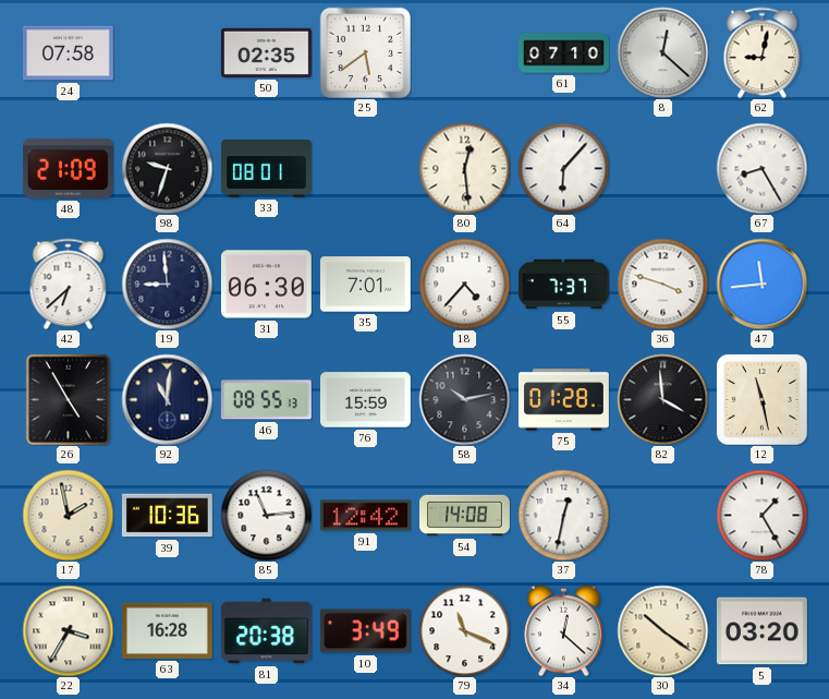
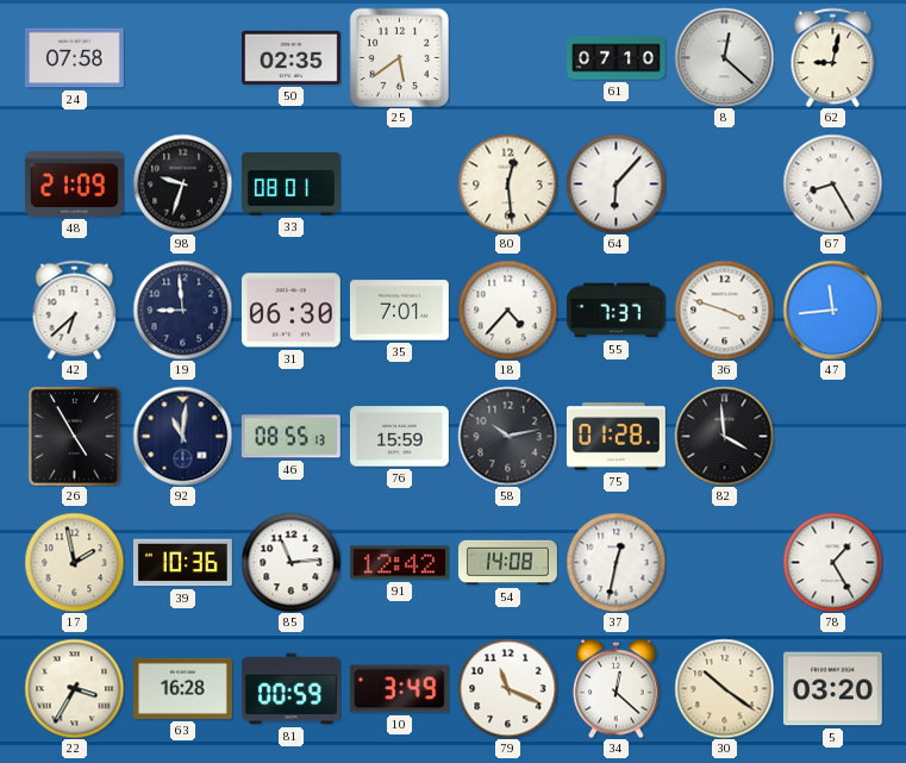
12: 11:28 -> none
81: 20:38 -> 00:59
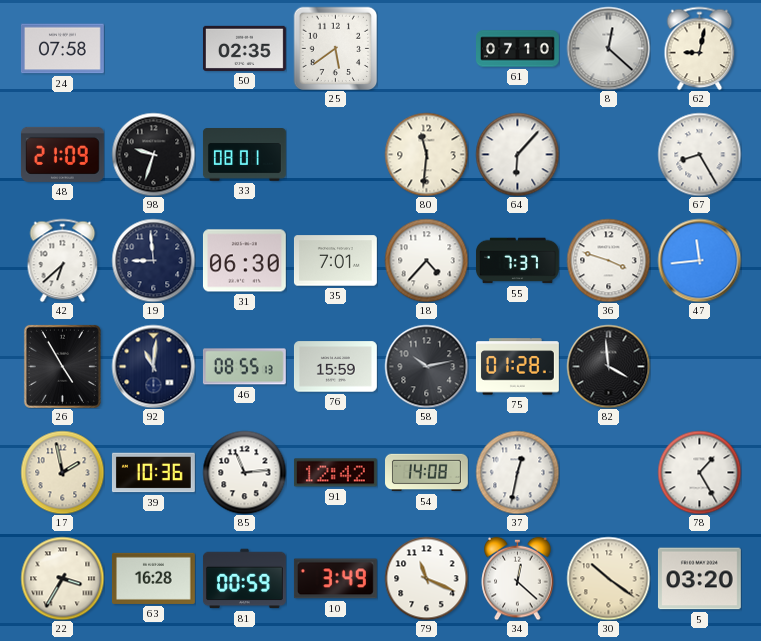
80: 12:29 -> 11:31
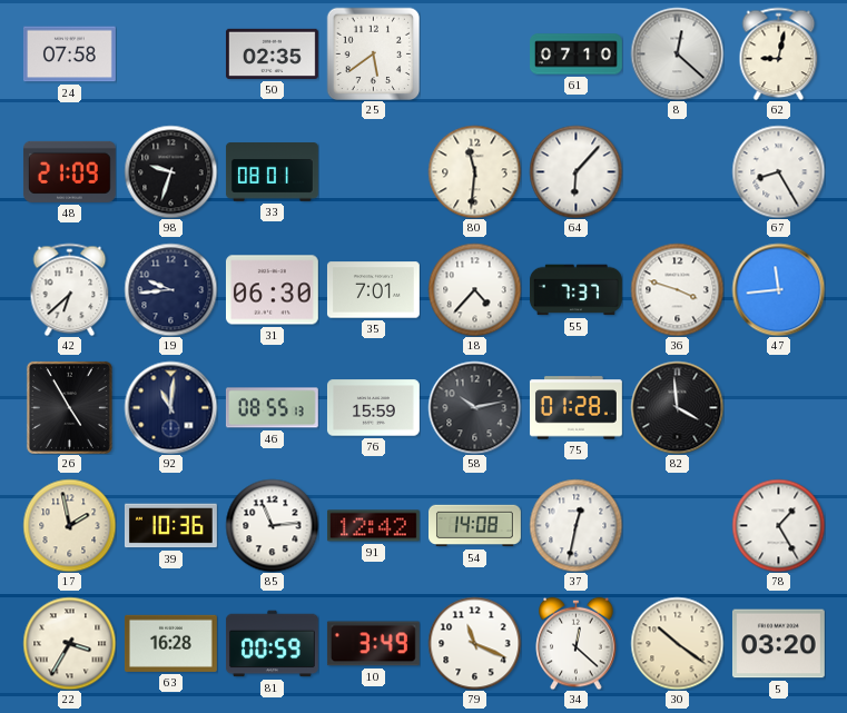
19: 8:59 -> 9:44
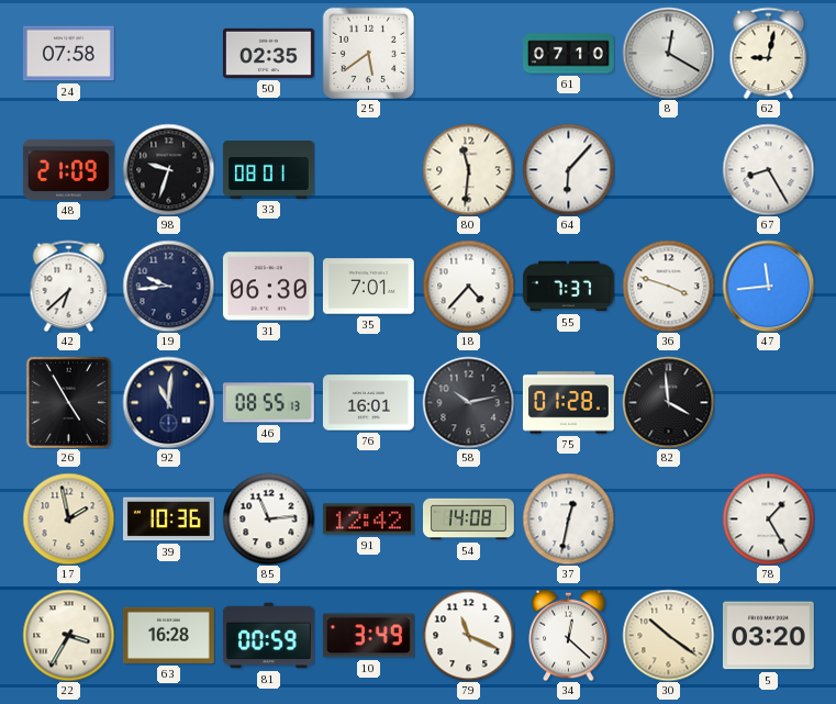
8: 12:22 -> 12:20
76: 15:59 -> 16:01
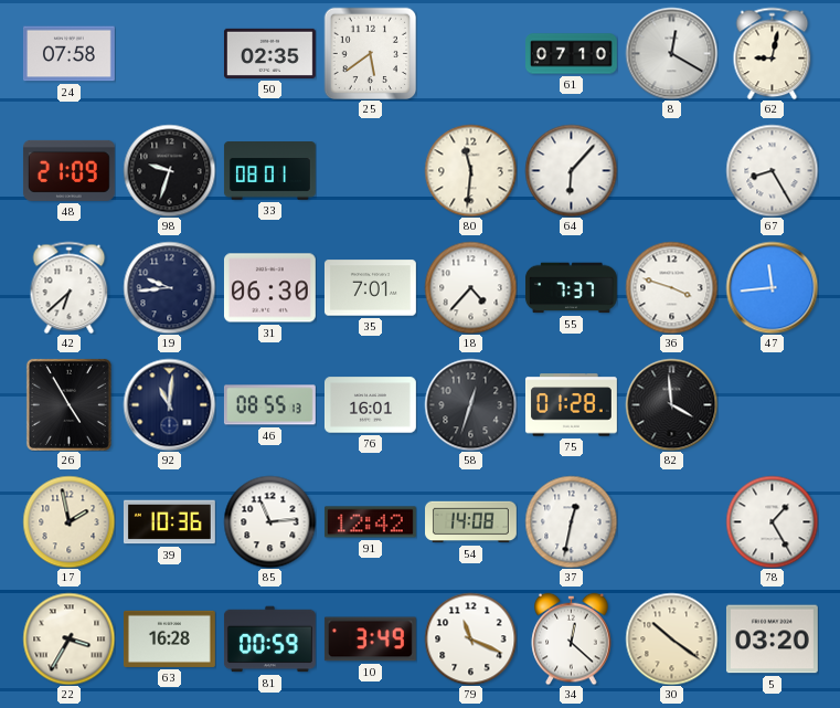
58: 10:13 -> 12:33
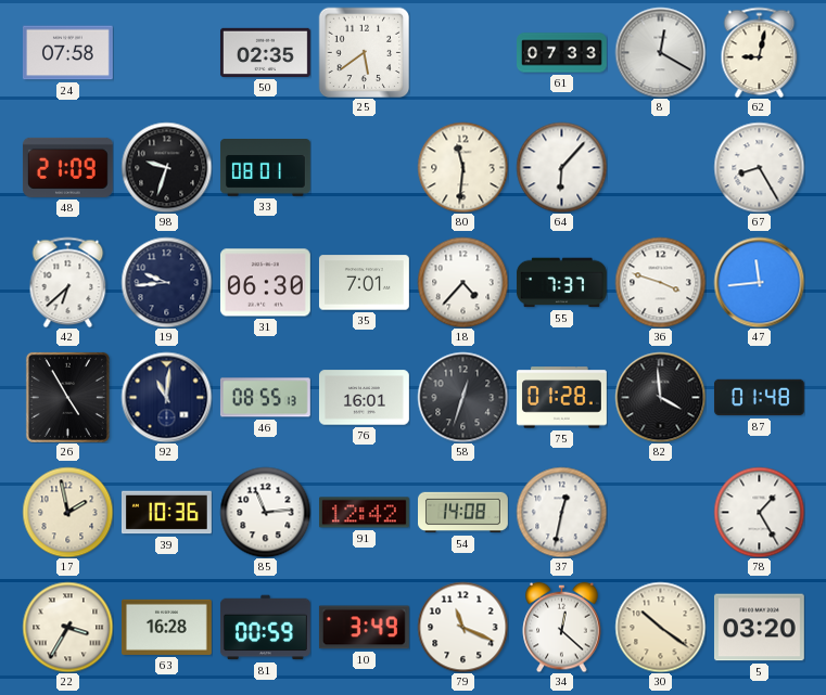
61: 07:10 -> 07:33
87: none -> 01:48
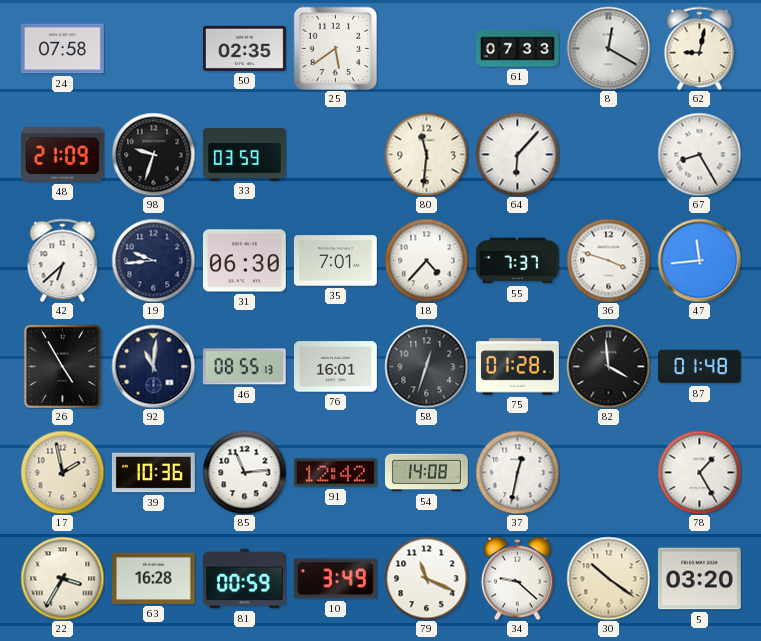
33: 08:01 -> 03:59
34: 12:22 -> 9:22
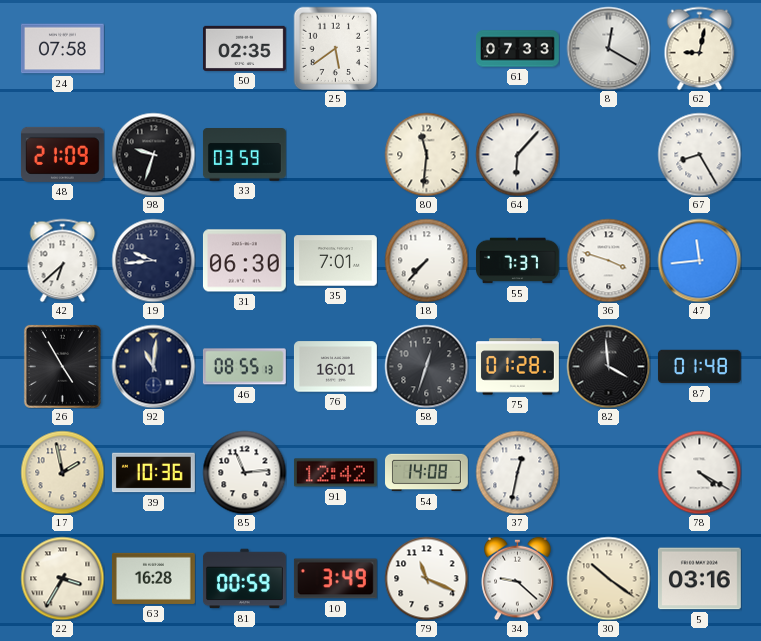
18: 4:37 -> 7:37
78: 1:25 -> 4:20
5: 03:20 -> 03:16
